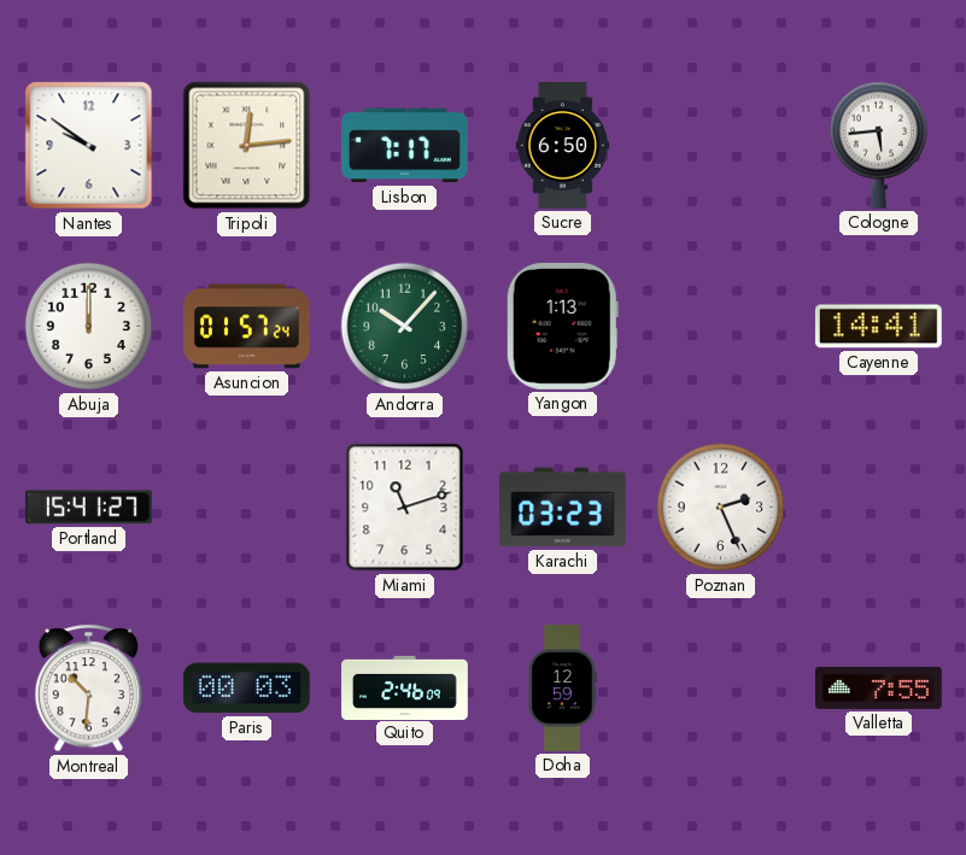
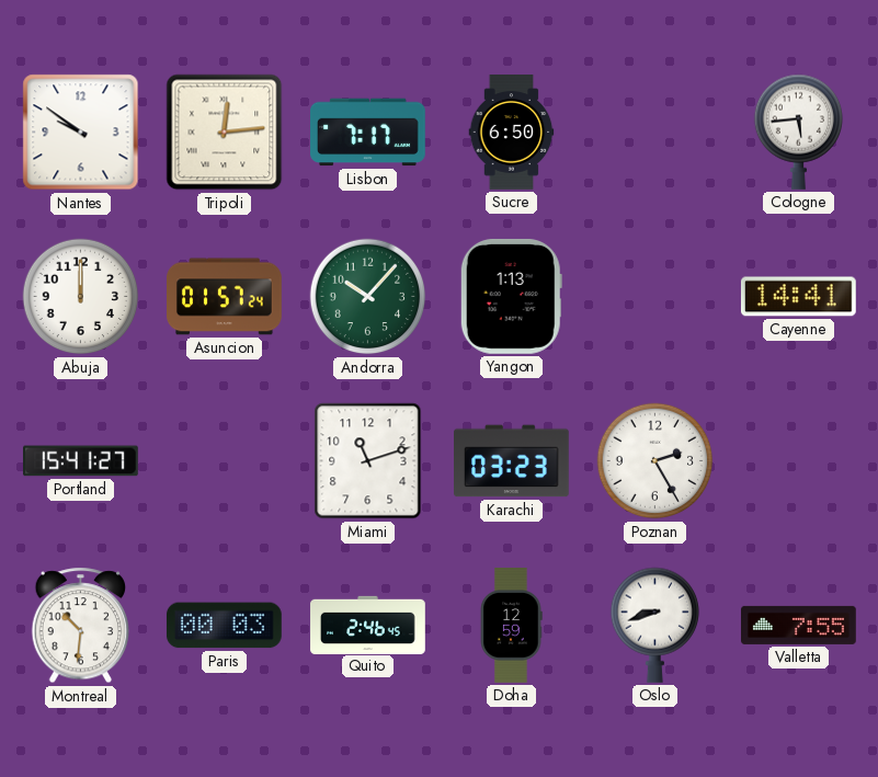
Poznan: 2:26 -> 2:25
Quito: 2:46:09 -> 2:46:45
Oslo: none -> 8:42
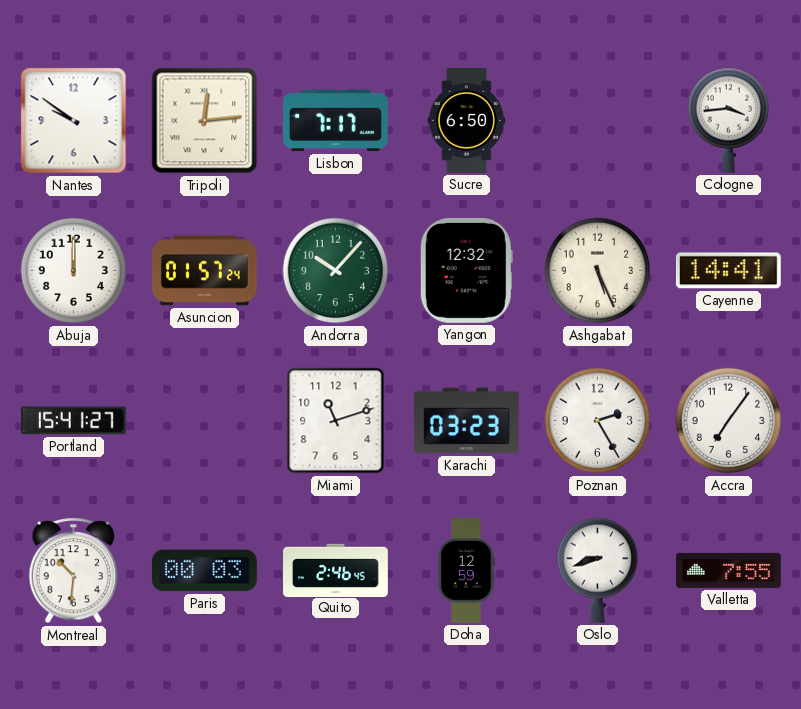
Cologne: 5:44 -> 3:44
Yangon: 1:13 -> 12:32
Ashgabat: none -> 5:26
Accra: none -> 7:06
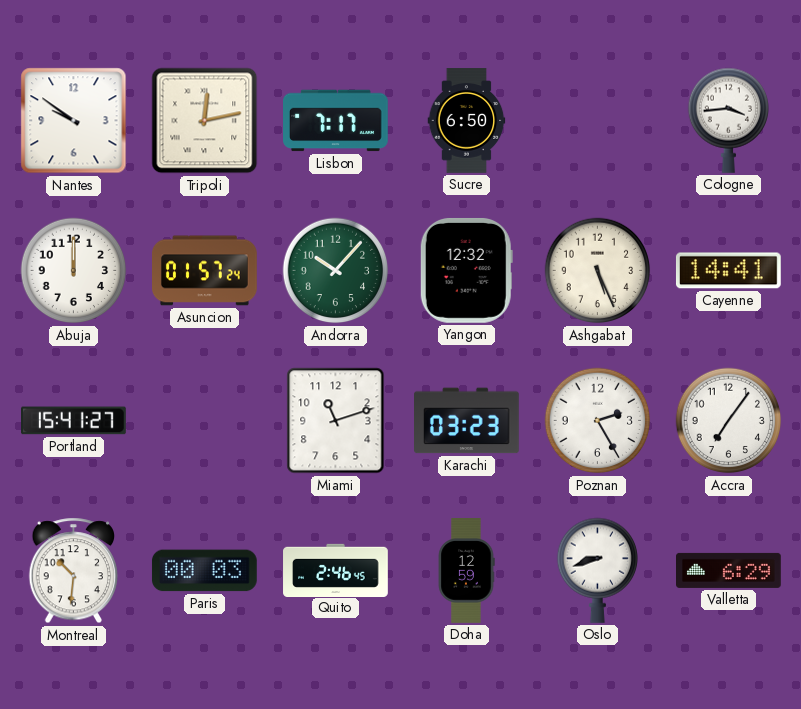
Tripoli: 12:14 -> 12:13
Valletta: 7:55 -> 6:29
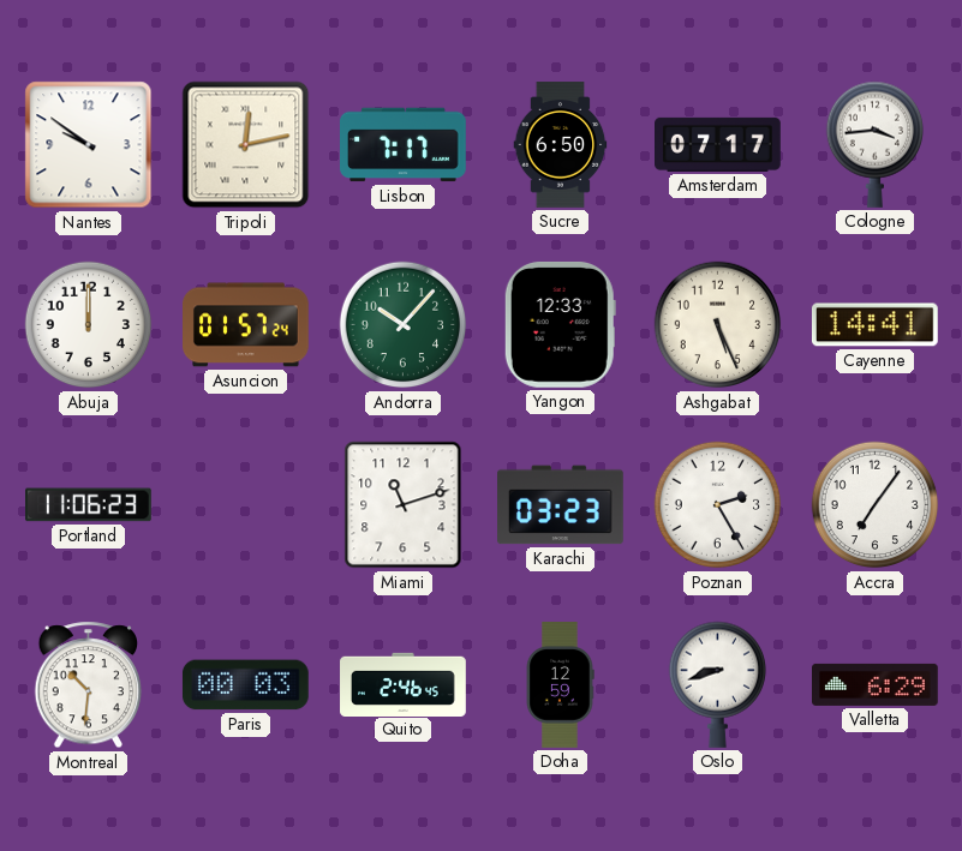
Amsterdam: none -> 07:17
Yangon: 12:32 -> 12:33
Portland: 15:41 -> 11:06
